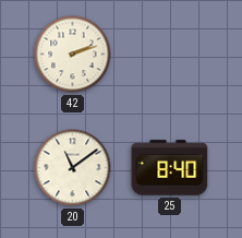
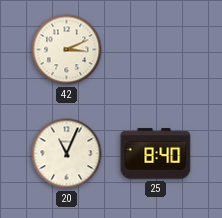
42: 2:12 -> 3:11
20: 11:09 -> 11:04
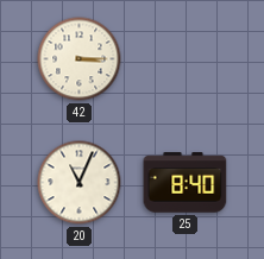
42: 3:11 -> 3:15
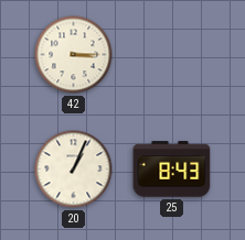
20: 11:04 -> 1:04
25: 8:40 -> 8:43
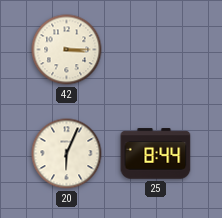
20: 1:04 -> 6:04
25: 8:43 -> 8:44
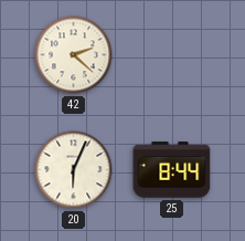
42: 3:15 -> 2:22
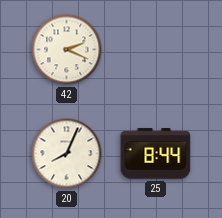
42: 2:22 -> 2:19
20: 6:04 -> 8:04
